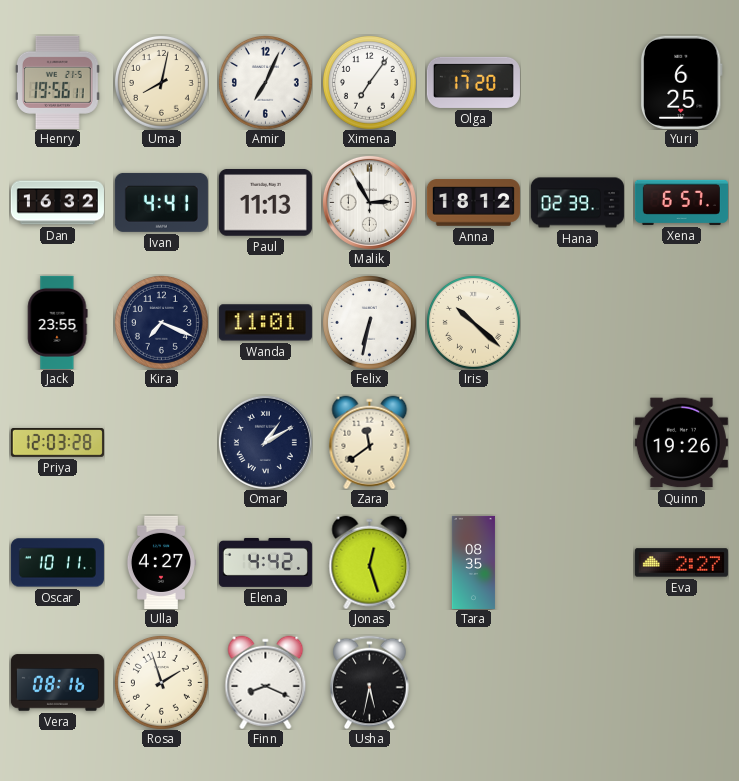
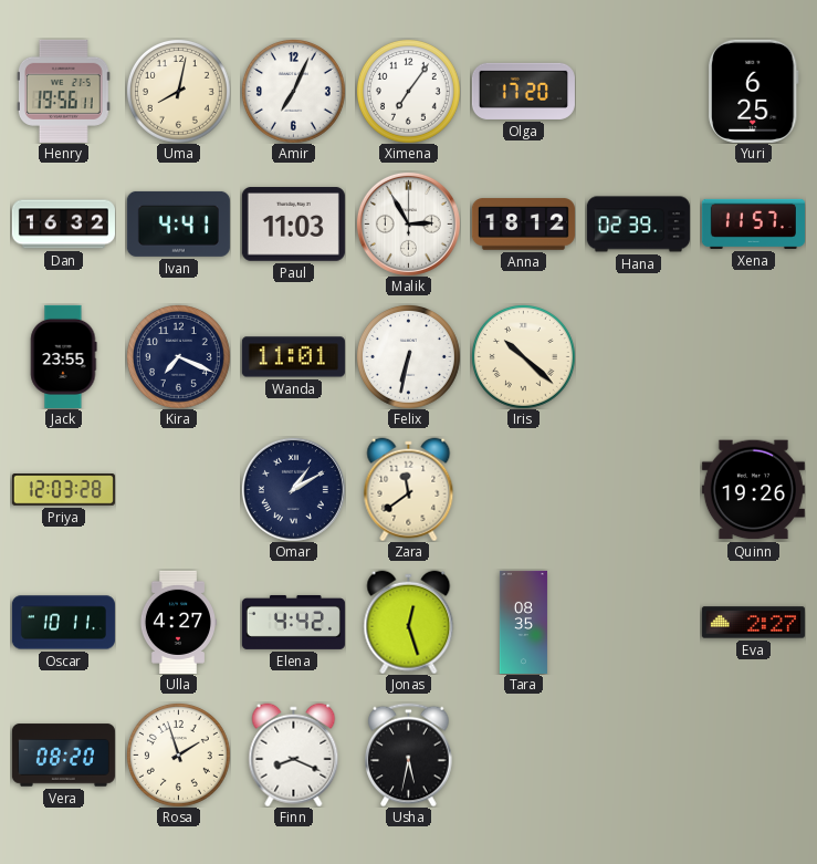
Paul: 11:13 -> 11:03
Xena: 6:57 -> 11:57
Vera: 08:16 -> 08:20
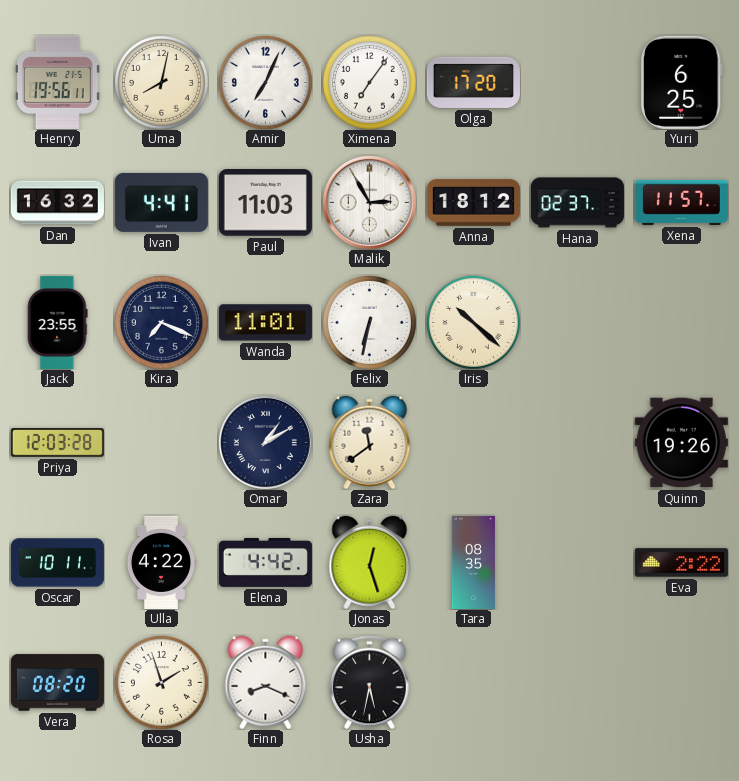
Hana: 02:39 -> 02:37
Ulla: 4:27 -> 4:22
Eva: 2:27 -> 2:22
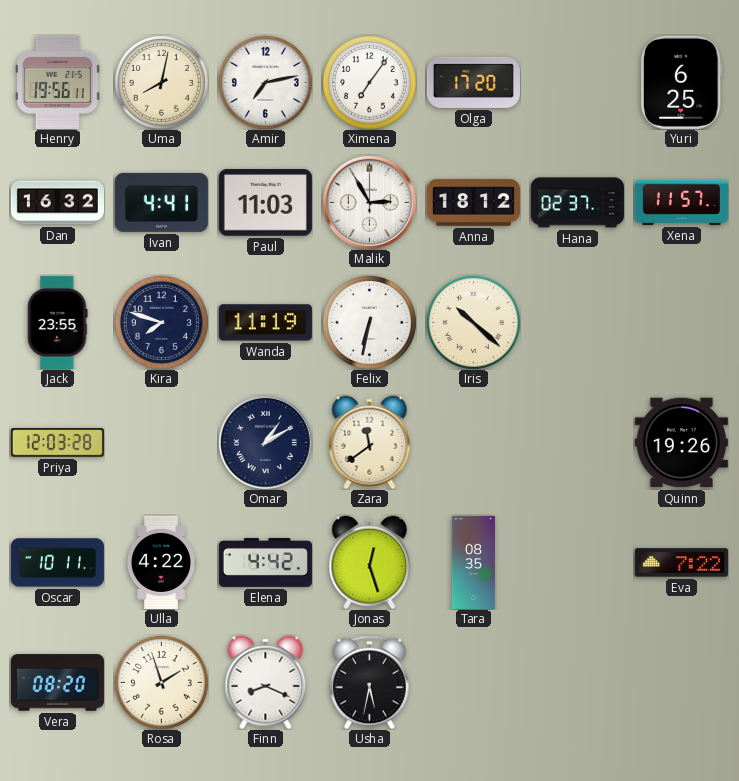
Amir: 7:04 -> 7:13
Kira: 7:19 -> 7:48
Wanda: 11:01 -> 11:19
Eva: 2:22 -> 7:22
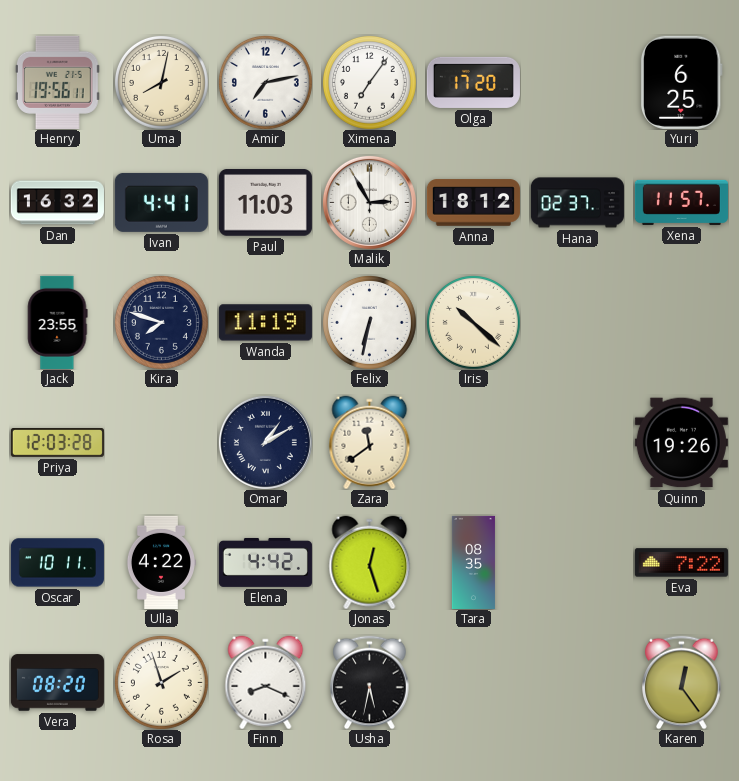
Karen: none -> 12:24
